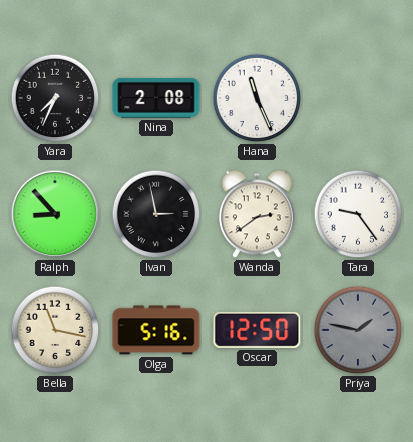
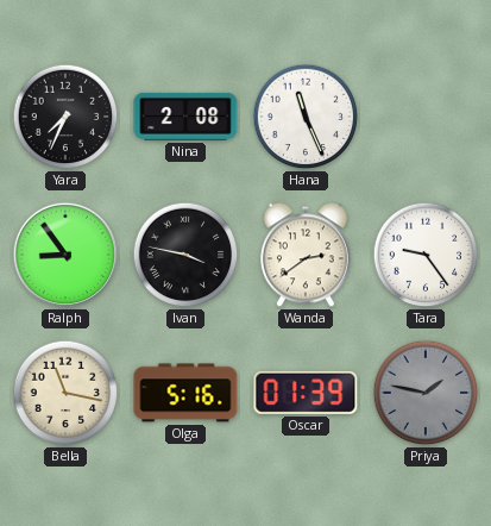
Ralph: 8:53 -> 8:54
Ivan: 2:58 -> 3:47
Oscar: 12:50 -> 01:39
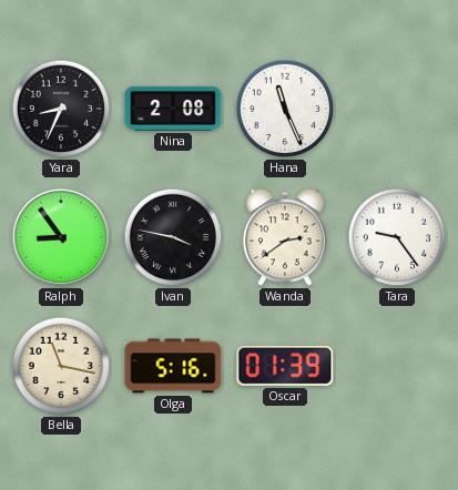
Yara: 7:34 -> 8:34
Priya: 1:47 -> none
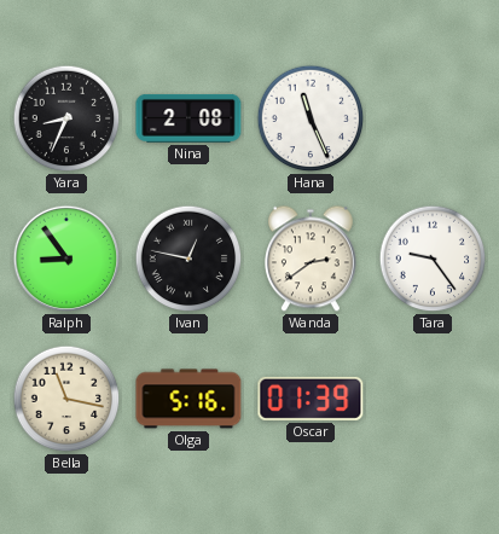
Ivan: 3:47 -> 12:47
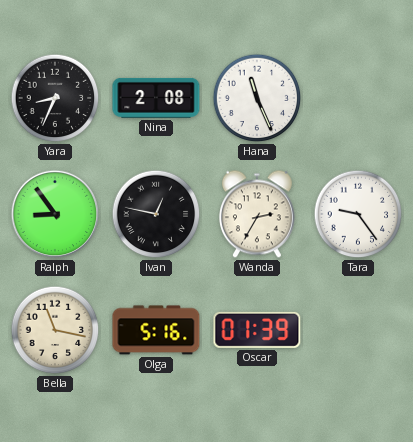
Wanda: 2:39 -> 2:35
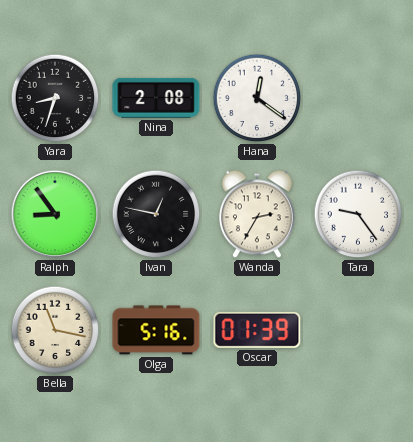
Yara: 8:34 -> 8:33
Hana: 11:26 -> 12:21
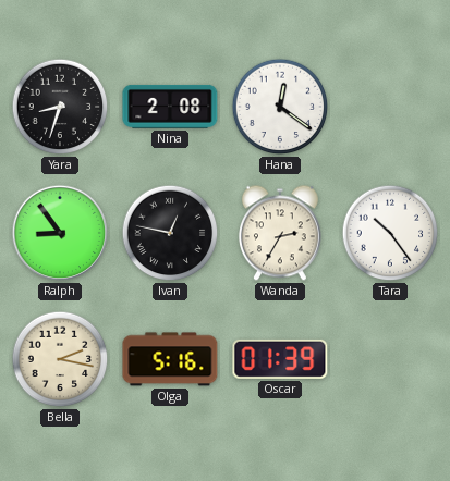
Tara: 9:24 -> 10:24
Bella: 11:17 -> 2:17
